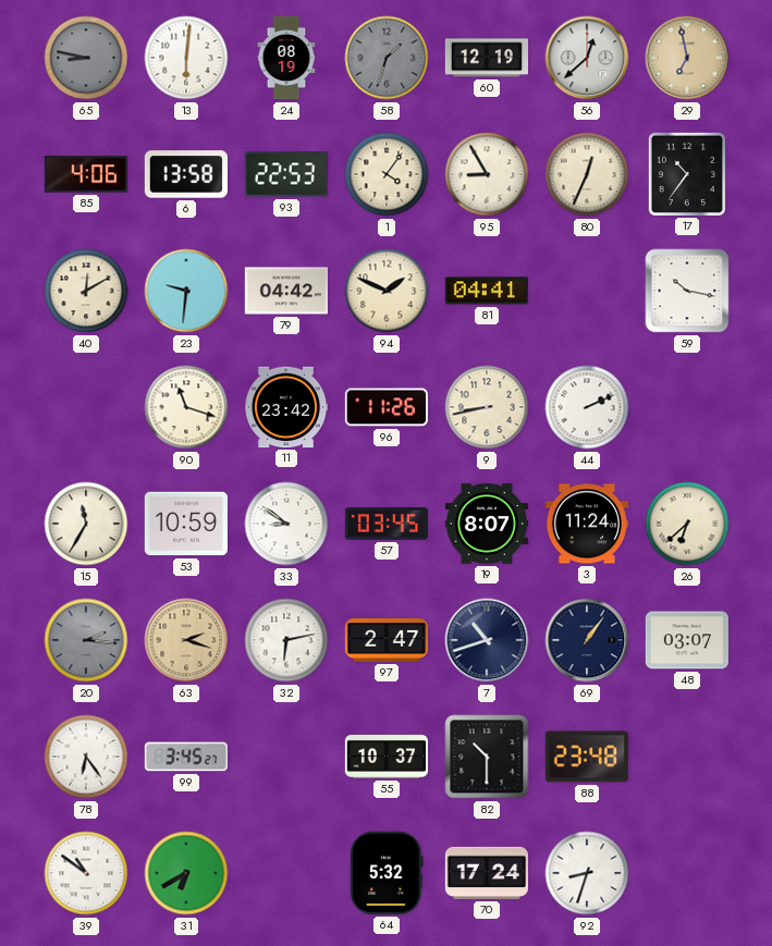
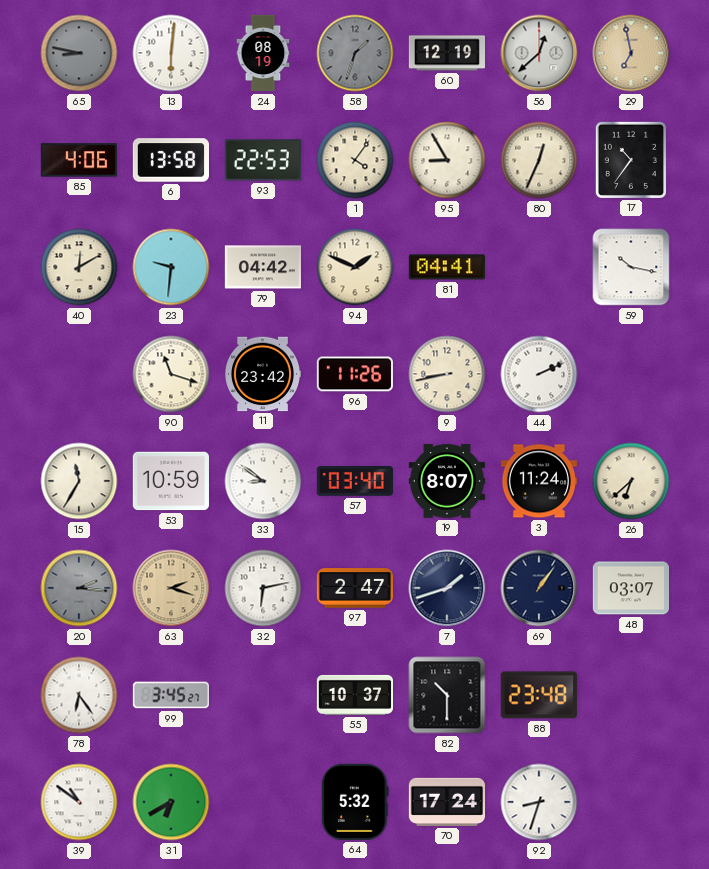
57: 03:45 -> 03:40
7: 10:42 -> 1:42
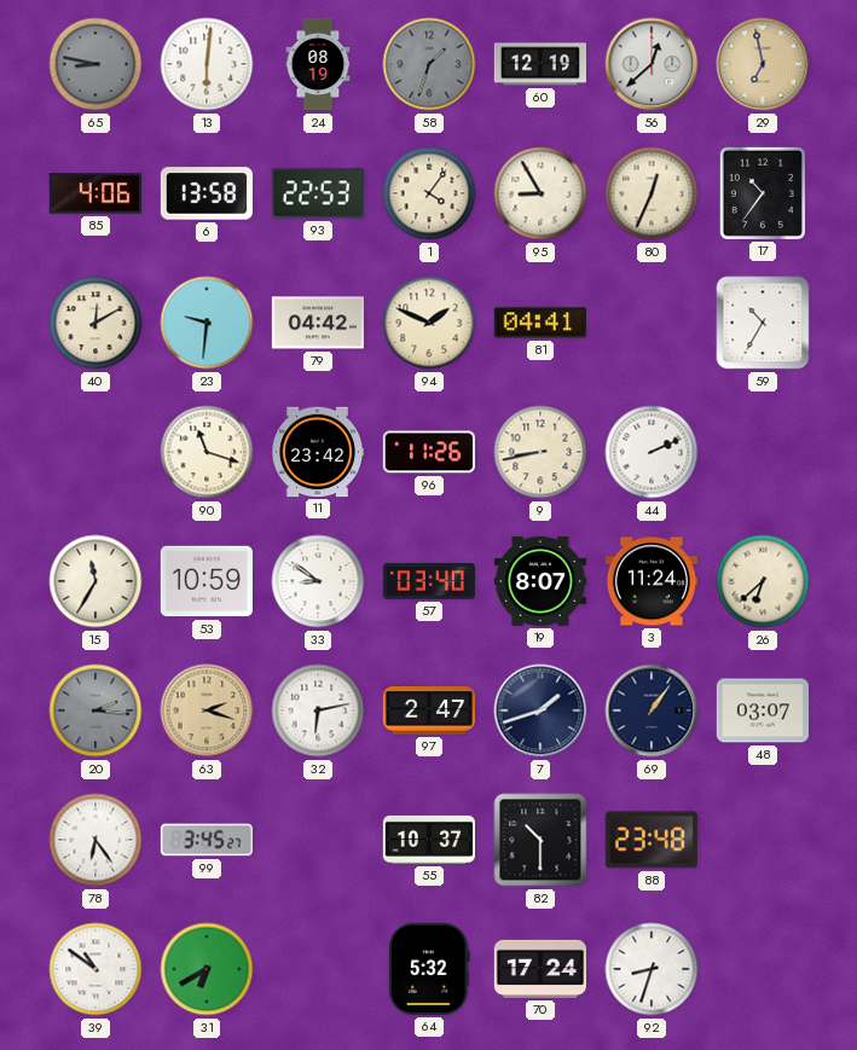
59: 10:17 -> 10:35
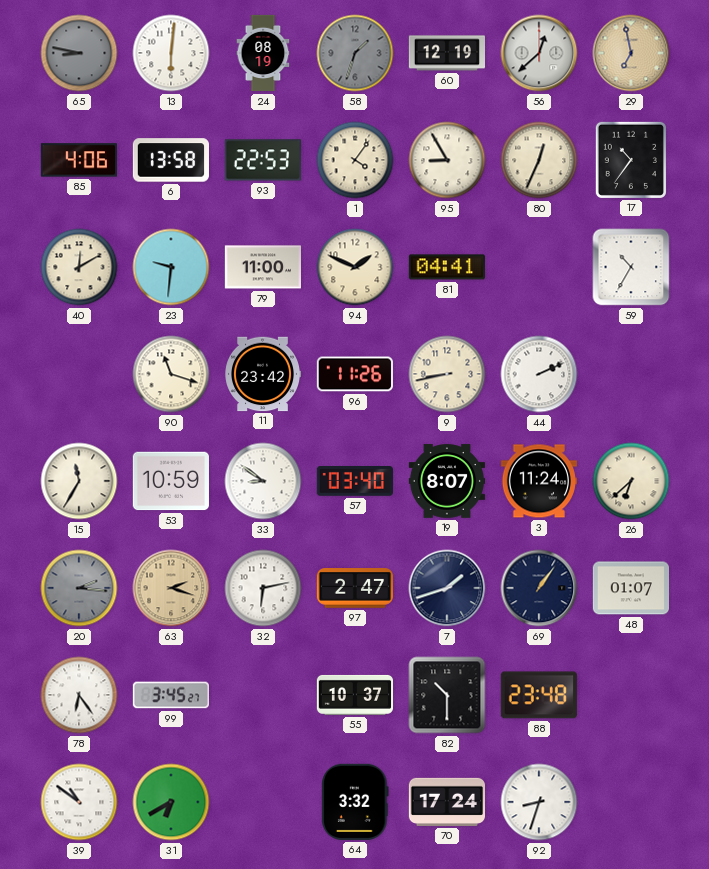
79: 04:42 -> 11:00
48: 03:07 -> 01:07
64: 5:32 -> 3:32
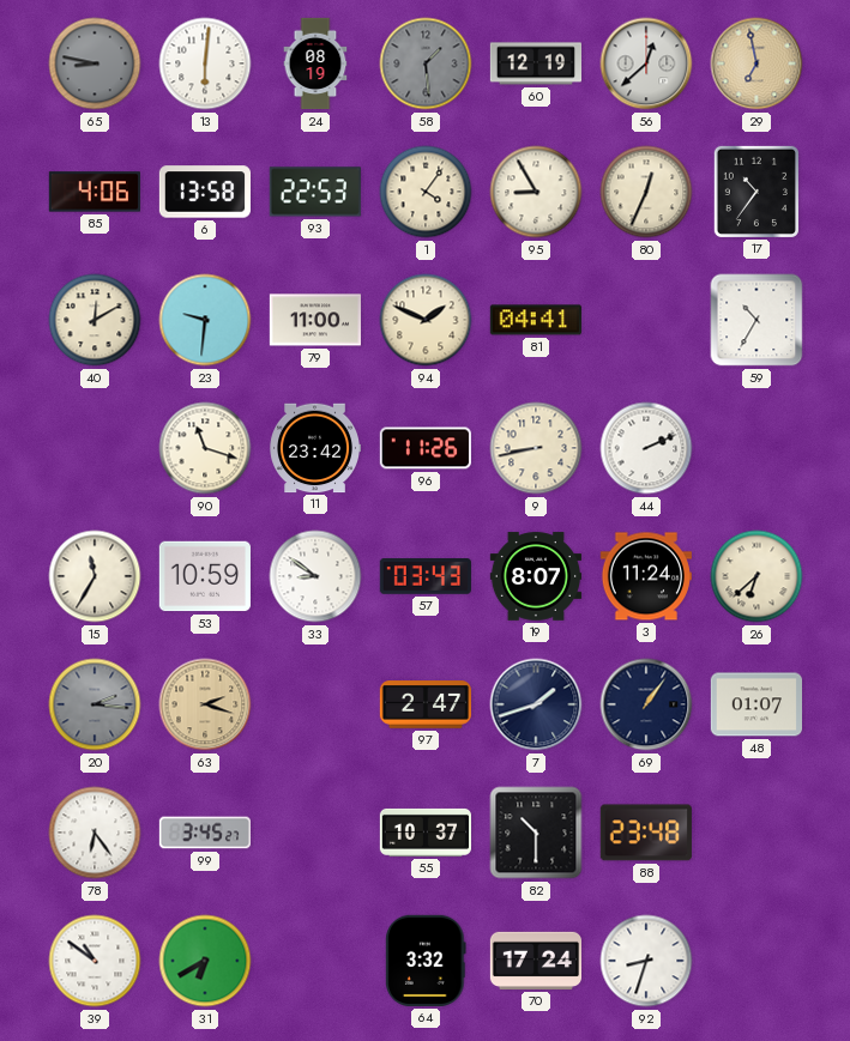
58: 1:33 -> 1:29
57: 03:40 -> 03:43
32: 6:13 -> none
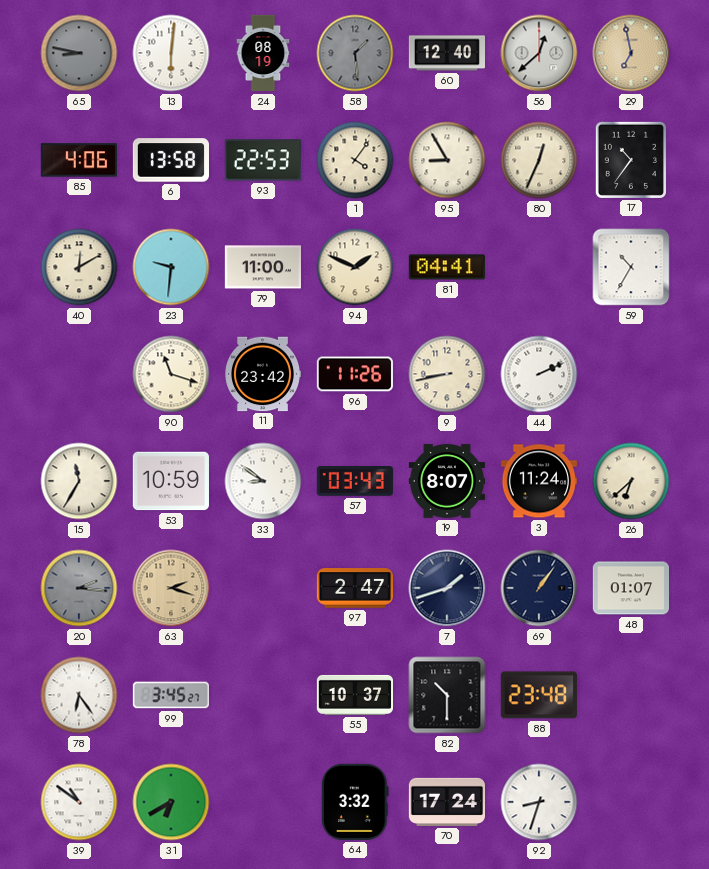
60: 12:19 -> 12:40
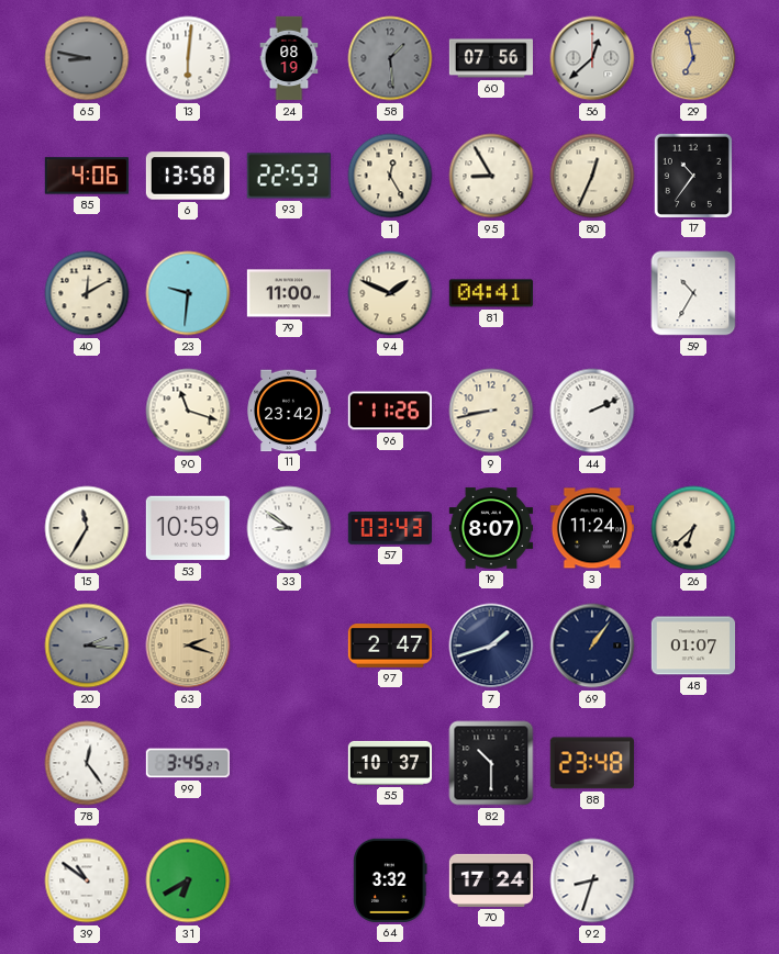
60: 12:40 -> 07:56
1: 4:06 -> 12:25
78: 6:24 -> 12:24
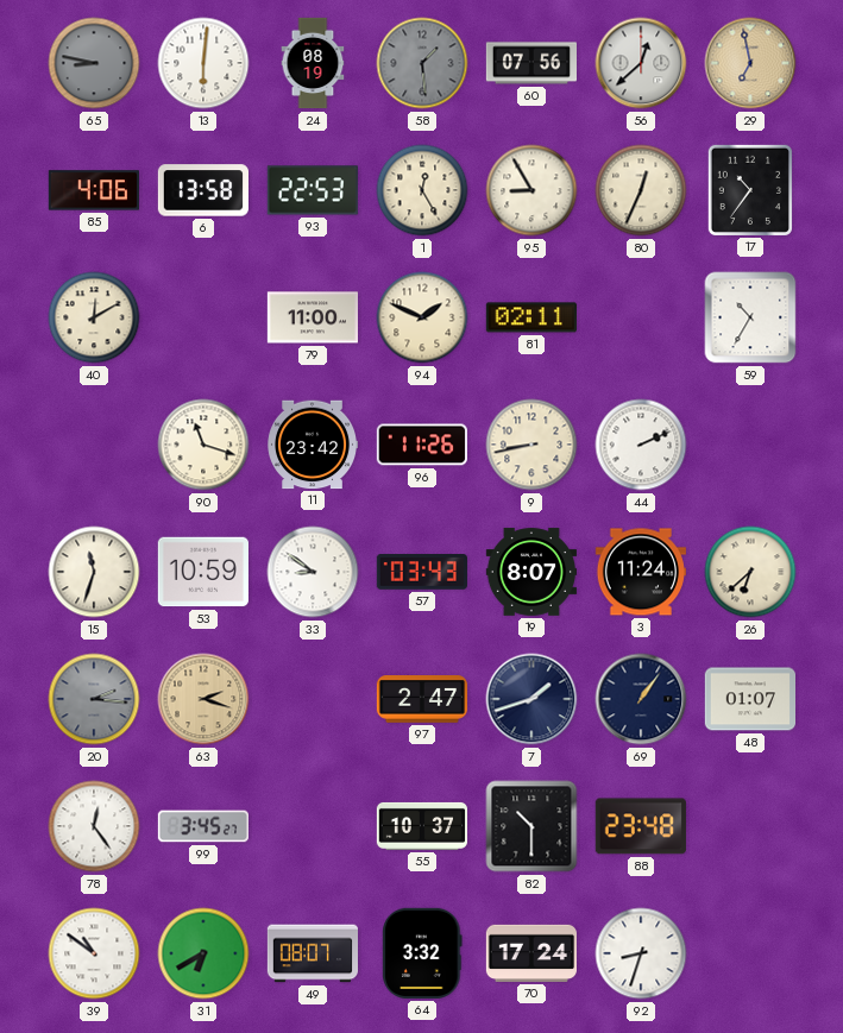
23: 9:31 -> none
81: 04:41 -> 02:11
15: 11:35 -> 11:33
49: none -> 08:07
